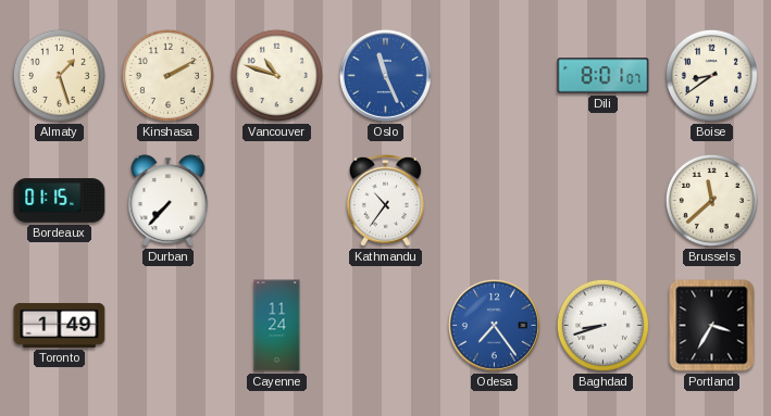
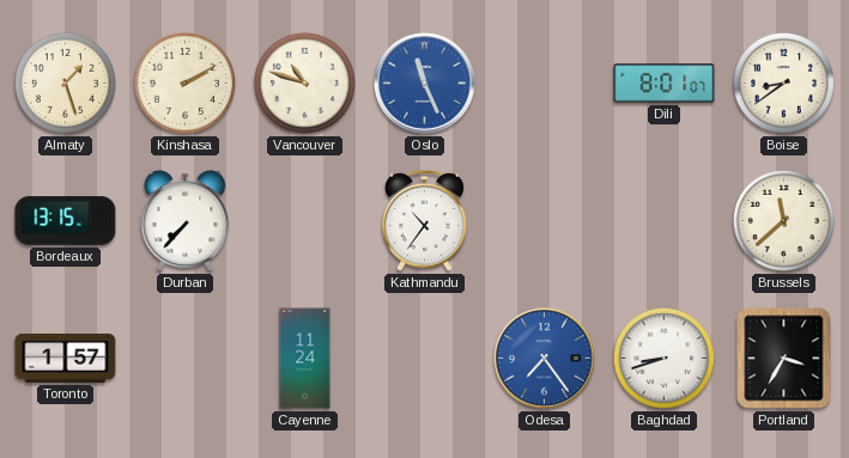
Bordeaux: 01:15 -> 13:15
Toronto: 1:49 -> 1:57
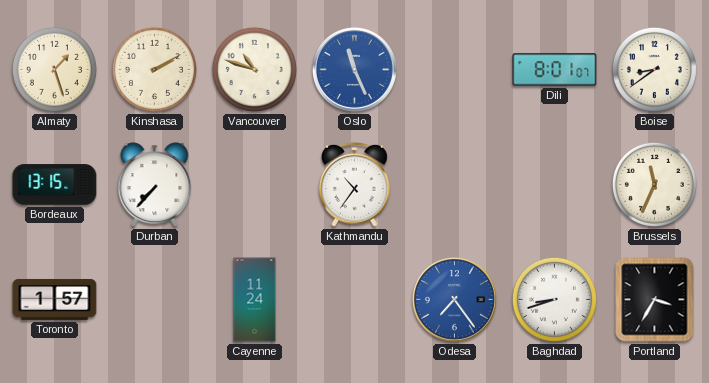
Brussels: 11:38 -> 11:34
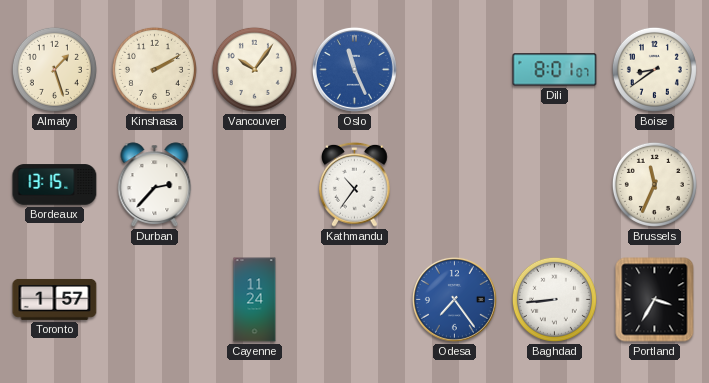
Vancouver: 10:48 -> 10:06
Durban: 7:37 -> 2:37
Baghdad: 8:42 -> 8:44
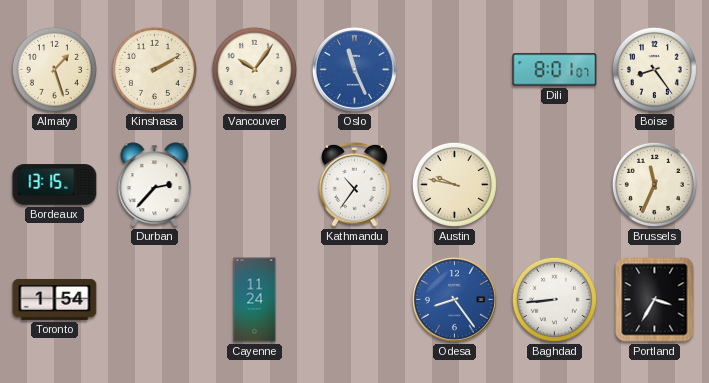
Boise: 8:39 -> 8:24
Austin: none -> 9:47
Toronto: 1:57 -> 1:54
Odesa: 7:24 -> 8:24
